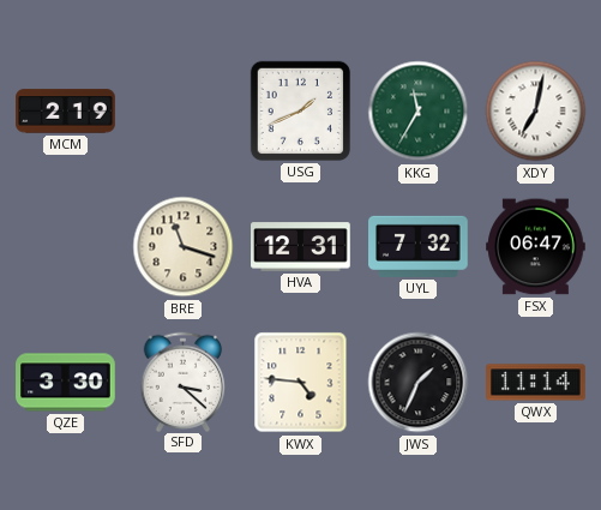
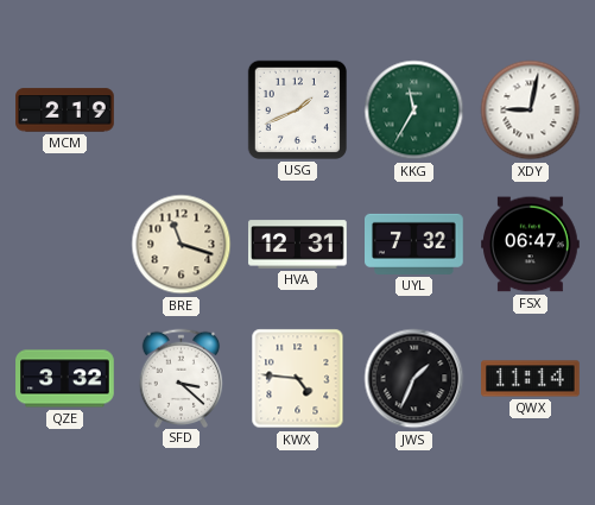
XDY: 7:02 -> 9:02
QZE: 3:30 -> 3:32
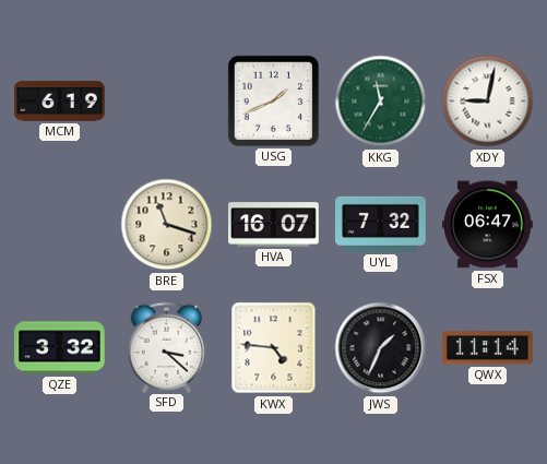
MCM: 2:19 -> 6:19
HVA: 12:31 -> 16:07
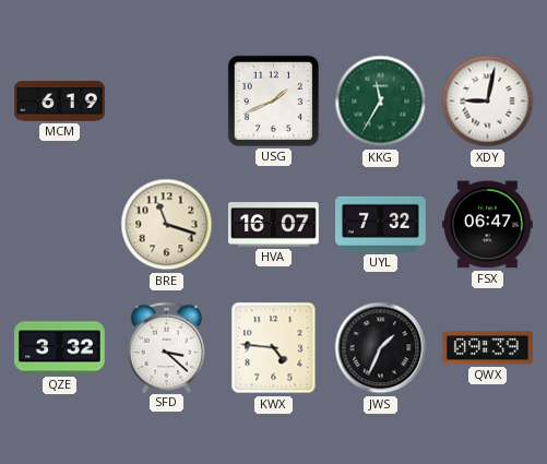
QWX: 11:14 -> 09:39
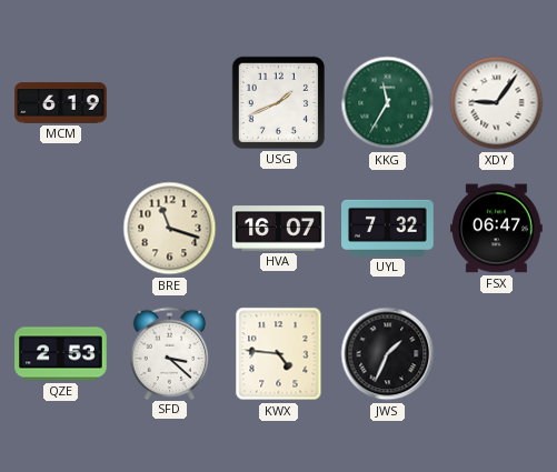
XDY: 9:02 -> 9:06
QZE: 3:32 -> 2:53
QWX: 09:39 -> none
